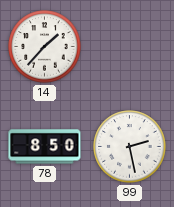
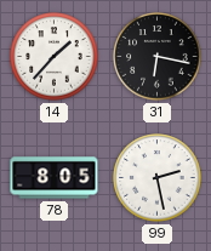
31: none -> 6:17
78: 8:50 -> 8:05
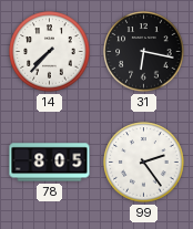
14: 1:37 -> 7:37
99: 2:28 -> 2:24
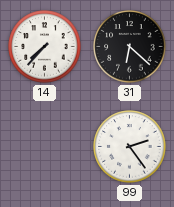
31: 6:17 -> 6:22
78: 8:05 -> none
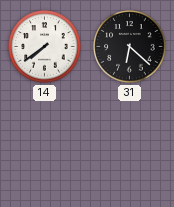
14: 7:37 -> 7:39
99: 2:24 -> none
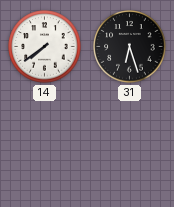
31: 6:22 -> 6:27
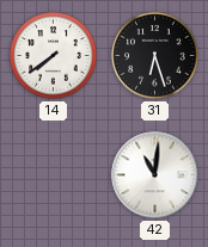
42: none -> 11:01
